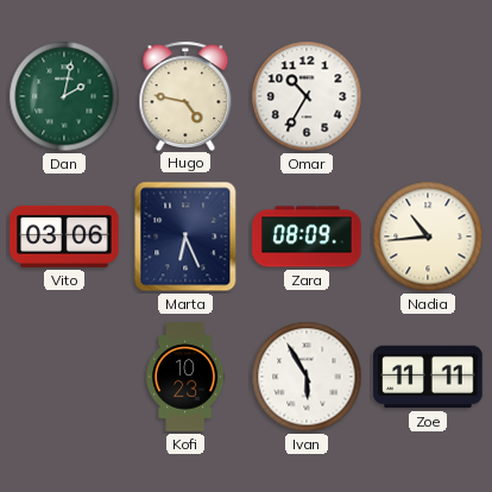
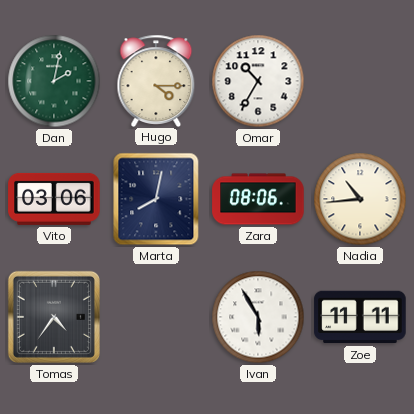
Hugo: 4:47 -> 4:15
Marta: 6:26 -> 8:02
Zara: 08:09 -> 08:06
Tomas: none -> 4:36
Kofi: 10:23 -> none
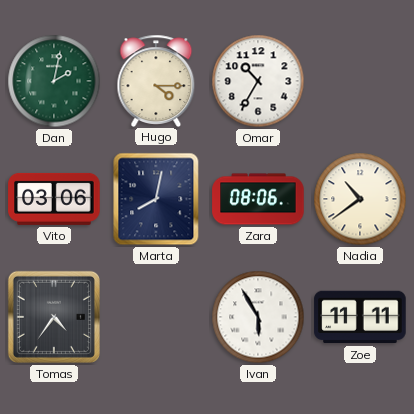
Nadia: 10:44 -> 10:39
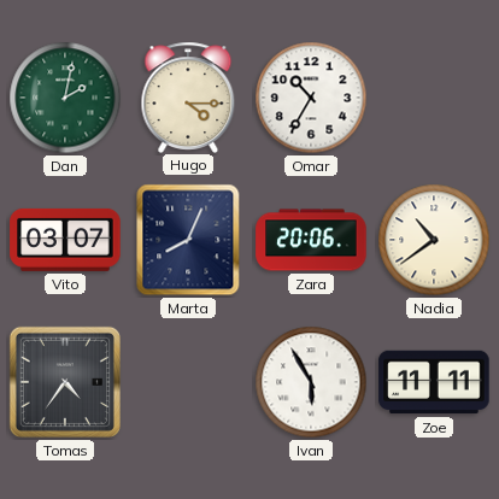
Vito: 03:06 -> 03:07
Marta: 8:02 -> 8:04
Zara: 08:06 -> 20:06
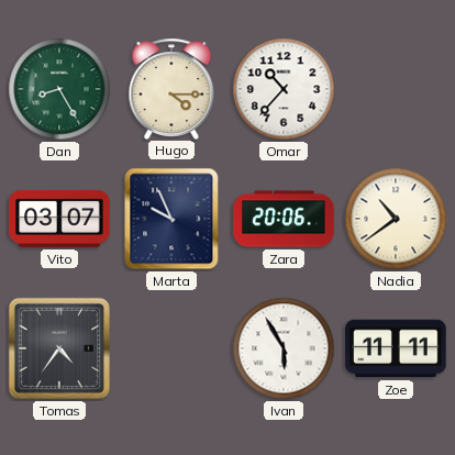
Dan: 2:02 -> 8:25
Omar: 10:35 -> 10:37
Marta: 8:04 -> 9:56
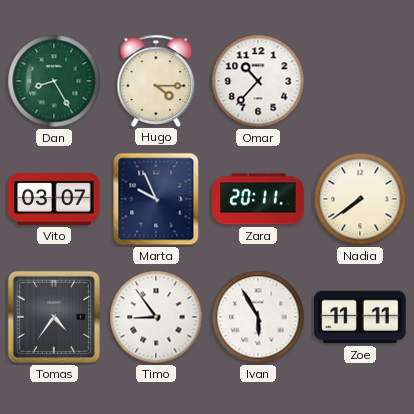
Zara: 20:06 -> 20:11
Nadia: 10:39 -> 7:39
Timo: none -> 8:54
